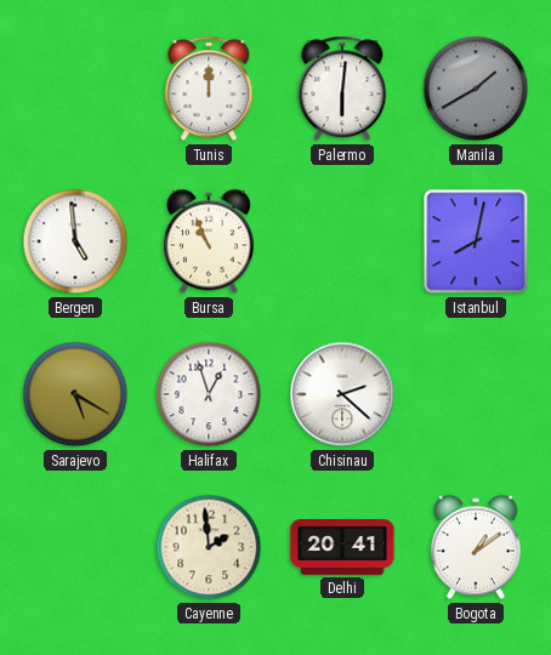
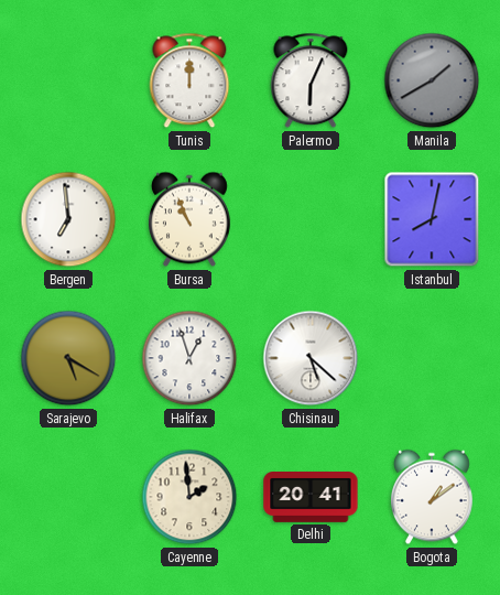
Palermo: 6:01 -> 6:04
Bergen: 4:59 -> 6:59
Chisinau: 2:22 -> 5:22
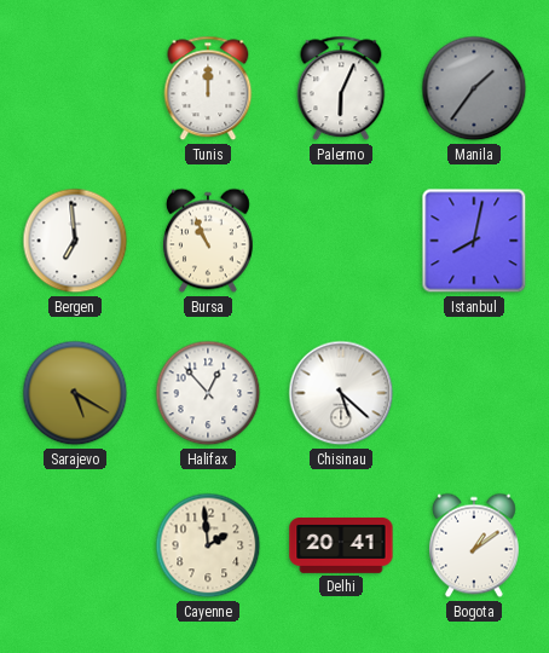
Manila: 1:40 -> 1:36
Halifax: 12:57 -> 12:53
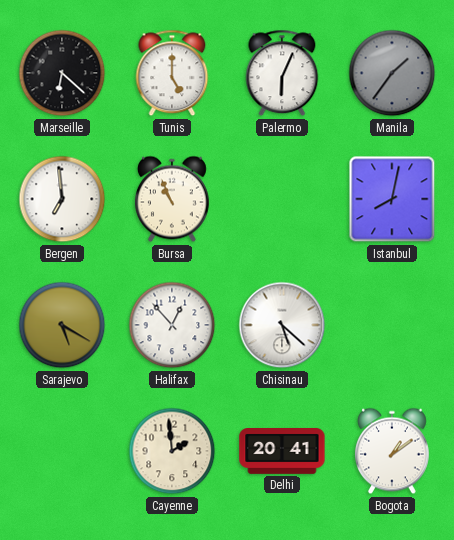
Marseille: none -> 6:22
Tunis: 12:00 -> 5:00
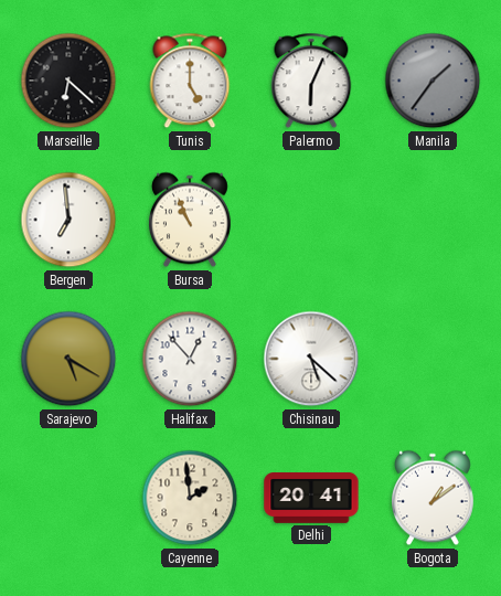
Istanbul: 8:02 -> none
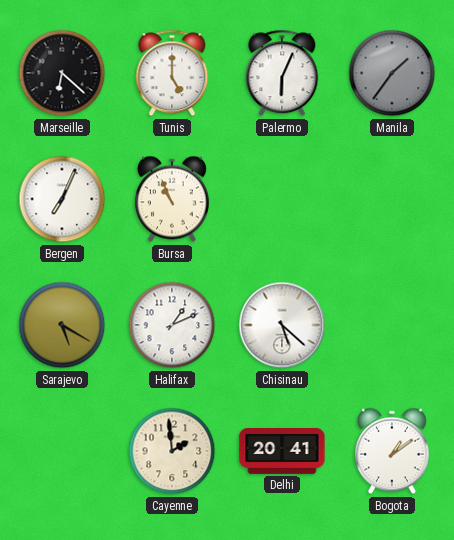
Bergen: 6:59 -> 7:04
Halifax: 12:53 -> 1:11
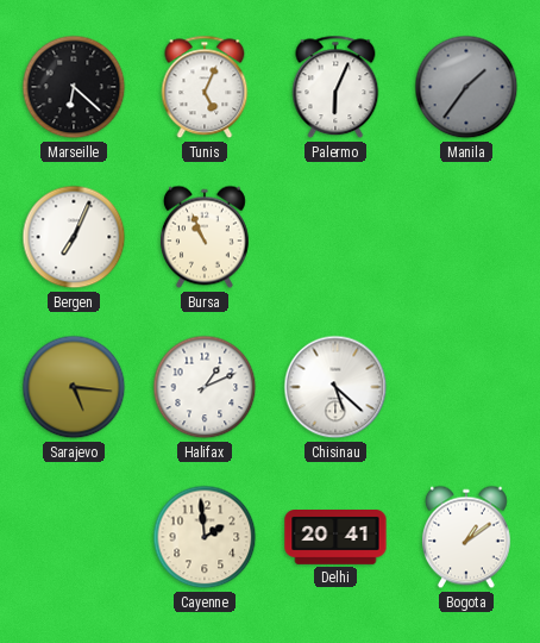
Tunis: 5:00 -> 5:04
Sarajevo: 5:20 -> 5:16
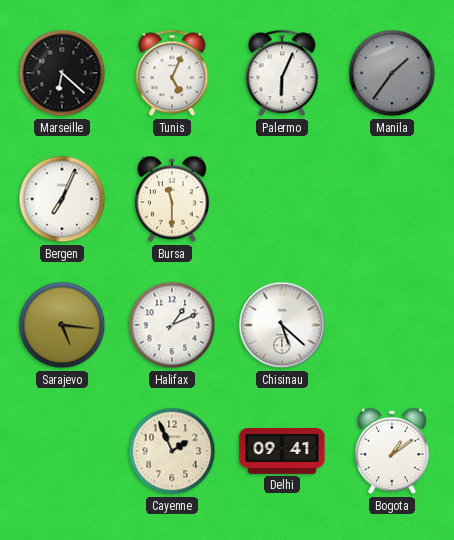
Bursa: 10:56 -> 11:30
Cayenne: 1:59 -> 1:56
Delhi: 20:41 -> 09:41
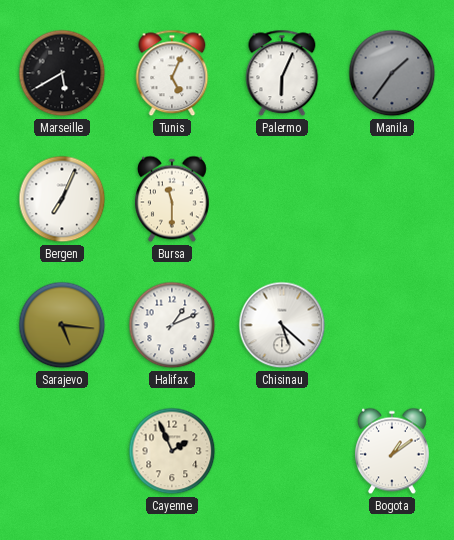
Marseille: 6:22 -> 5:40
Delhi: 09:41 -> none
